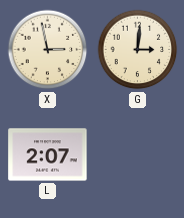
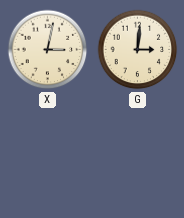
X: 2:58 -> 3:02
L: 2:07 -> none
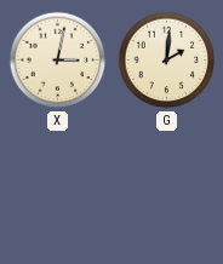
G: 3:01 -> 2:01
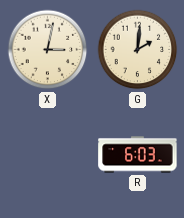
R: none -> 6:03
